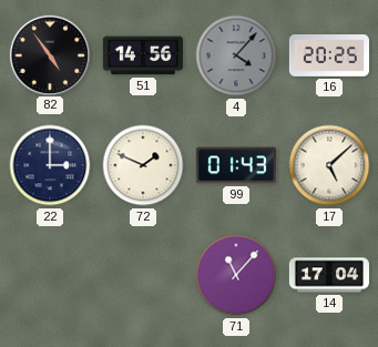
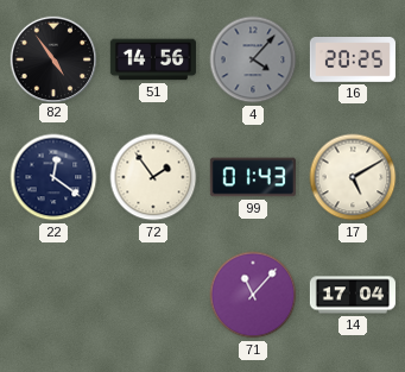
22: 3:00 -> 12:21
72: 1:49 -> 1:54
17: 5:08 -> 5:10
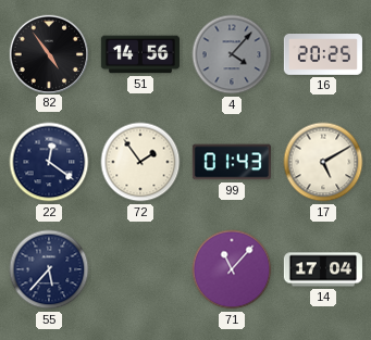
55: none -> 5:37
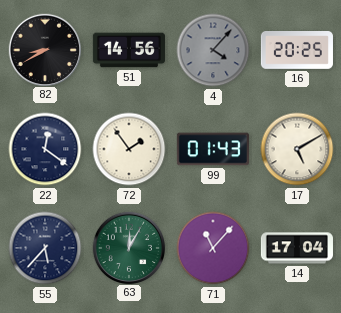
82: 4:54 -> 8:40
63: none -> 12:05
